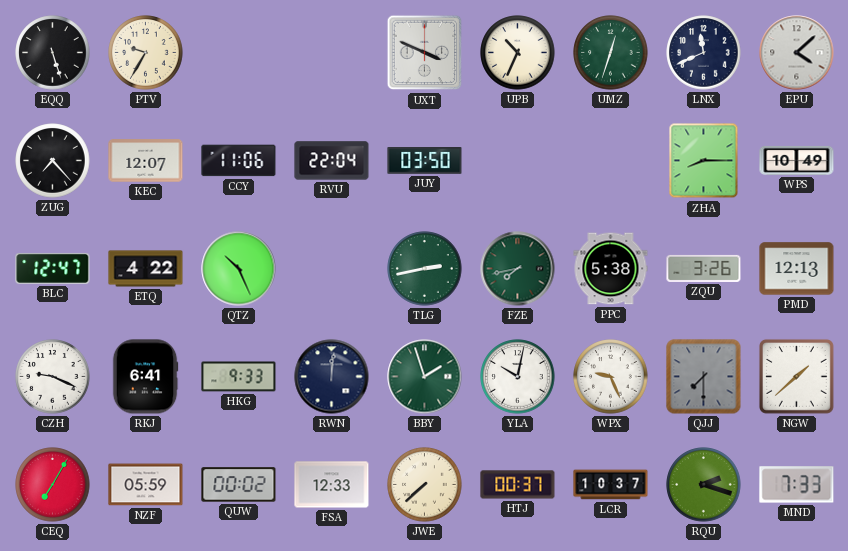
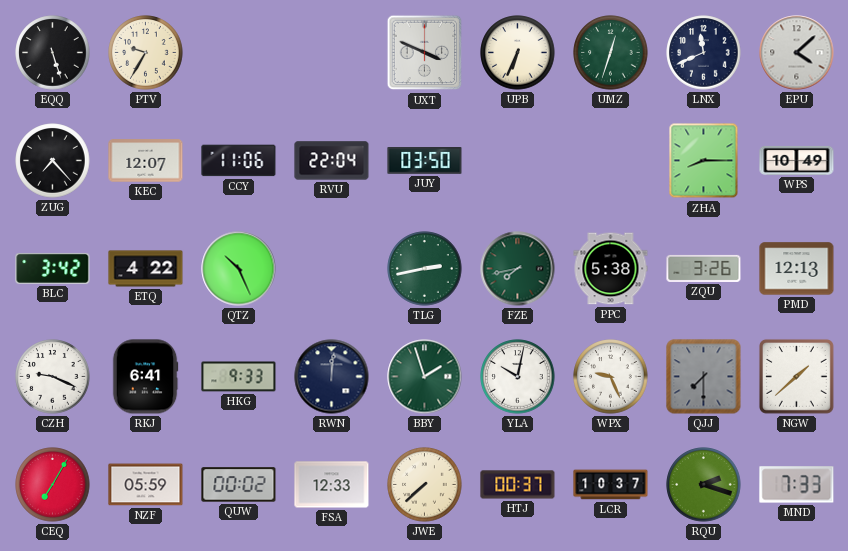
UPB: 10:34 -> 6:34
BLC: 12:47 -> 3:42
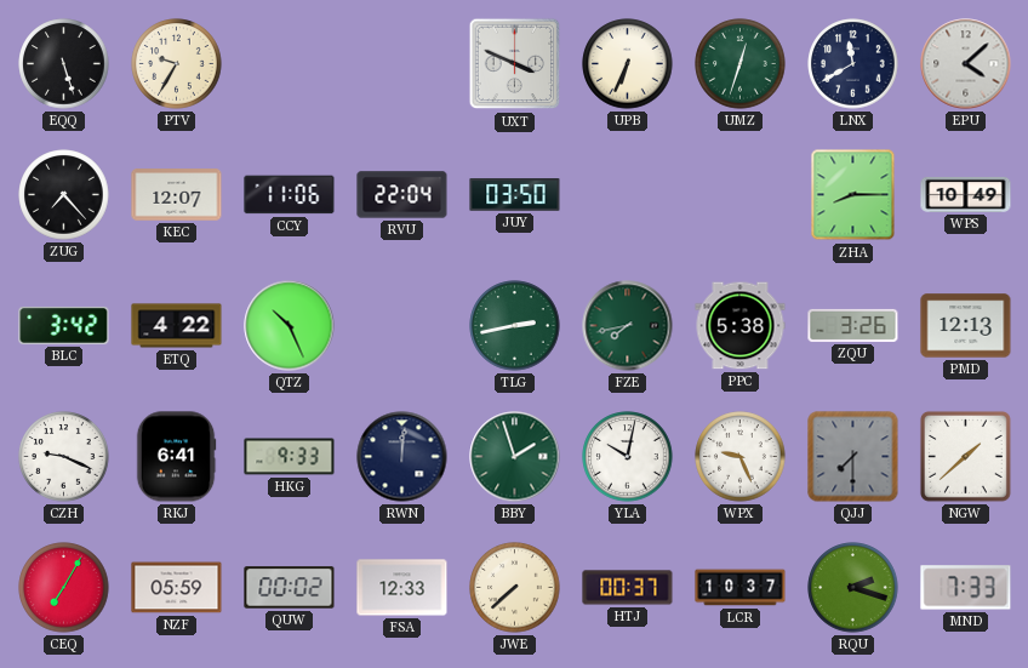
LNX: 11:41 -> 11:40
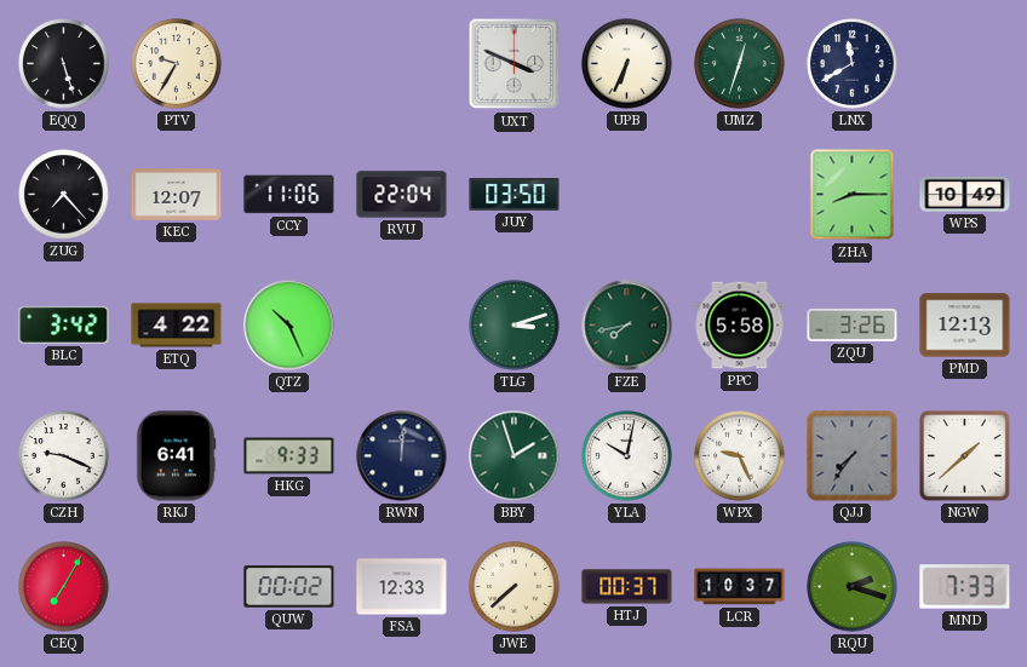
EPU: 4:08 -> none
TLG: 2:43 -> 3:12
PPC: 5:38 -> 5:58
QJJ: 7:30 -> 7:36
NZF: 05:59 -> none
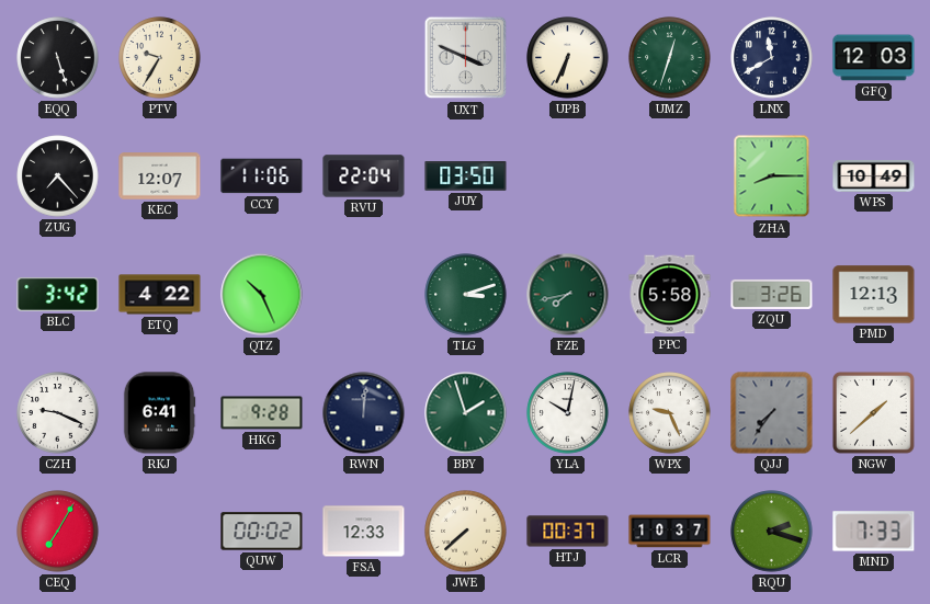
GFQ: none -> 12:03
HKG: 9:33 -> 9:28
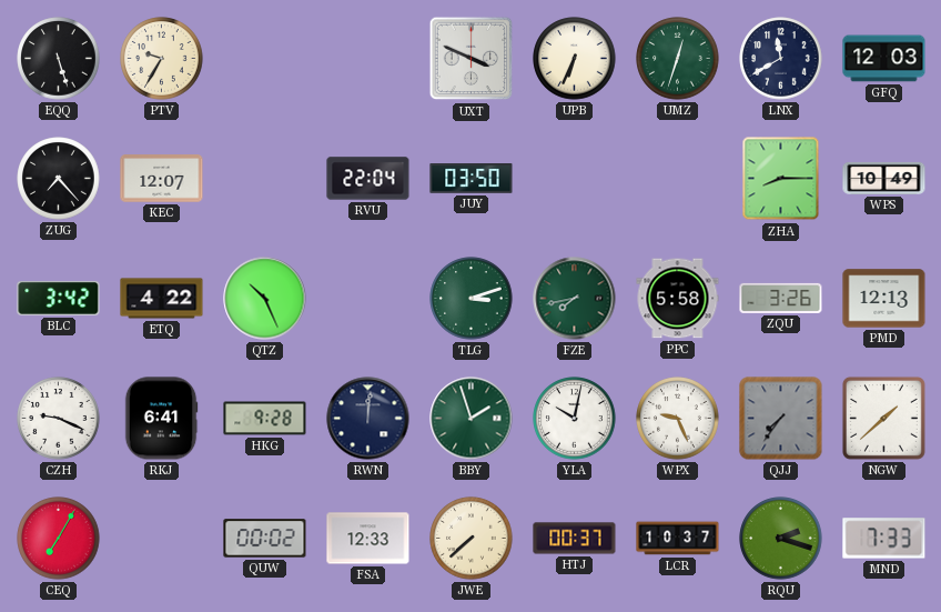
CCY: 11:06 -> none
